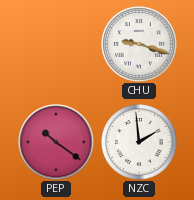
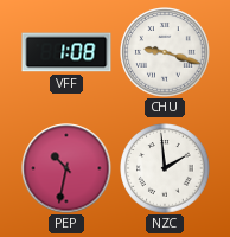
VFF: none -> 1:08
PEP: 10:21 -> 10:32
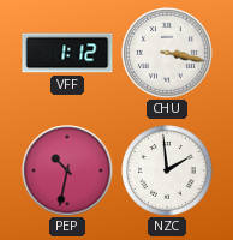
VFF: 1:08 -> 1:12
CHU: 9:18 -> 3:17
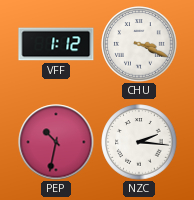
CHU: 3:17 -> 3:19
NZC: 1:59 -> 2:16
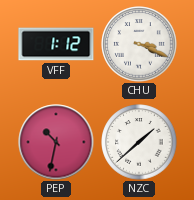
NZC: 2:16 -> 1:38
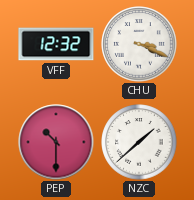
VFF: 1:12 -> 12:32
PEP: 10:32 -> 10:30
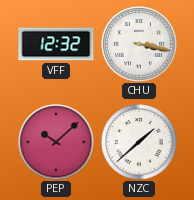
CHU: 3:19 -> 3:17
PEP: 10:30 -> 10:08
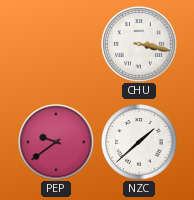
VFF: 12:32 -> none
PEP: 10:08 -> 9:39
